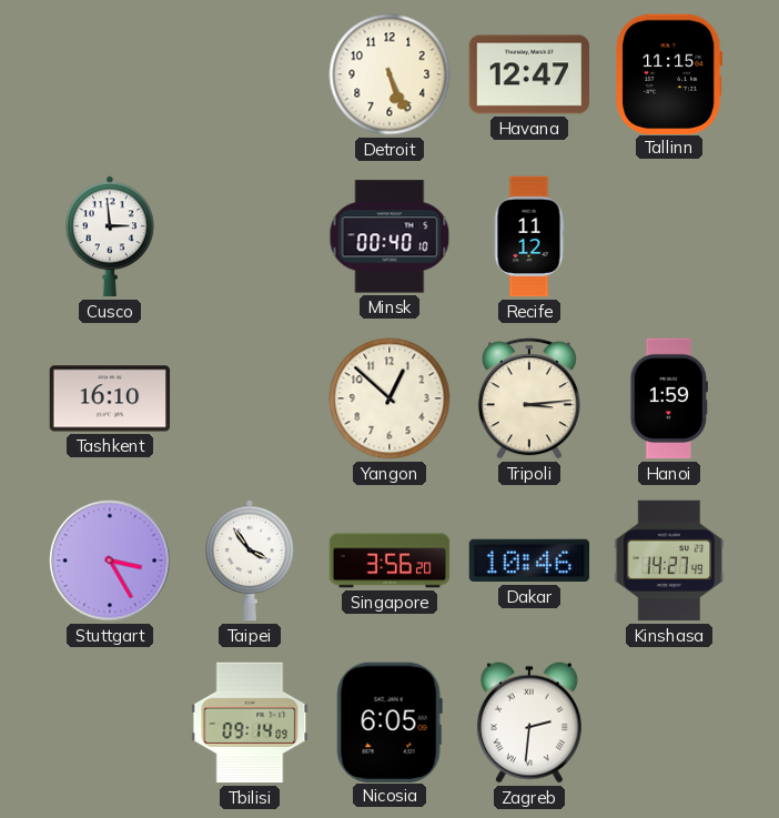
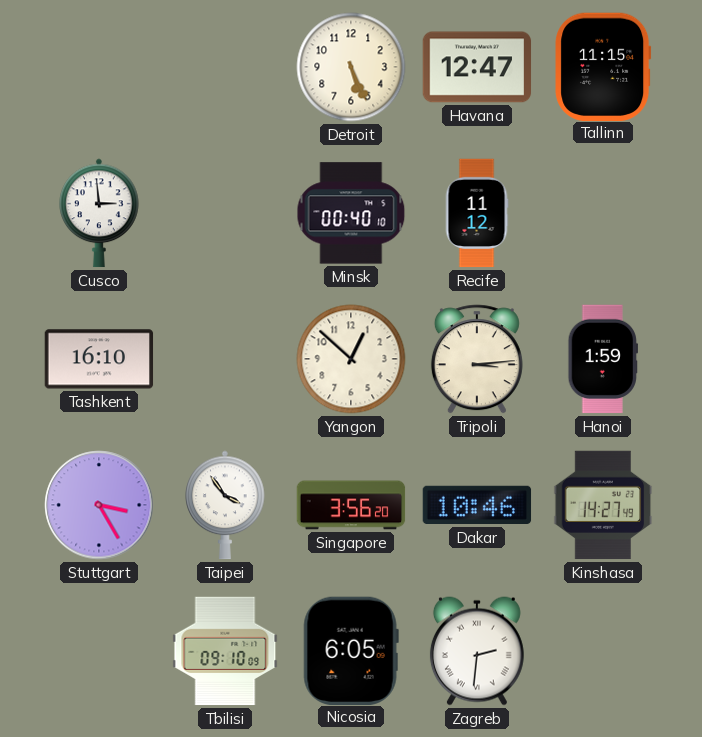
Tbilisi: 09:14 -> 09:10
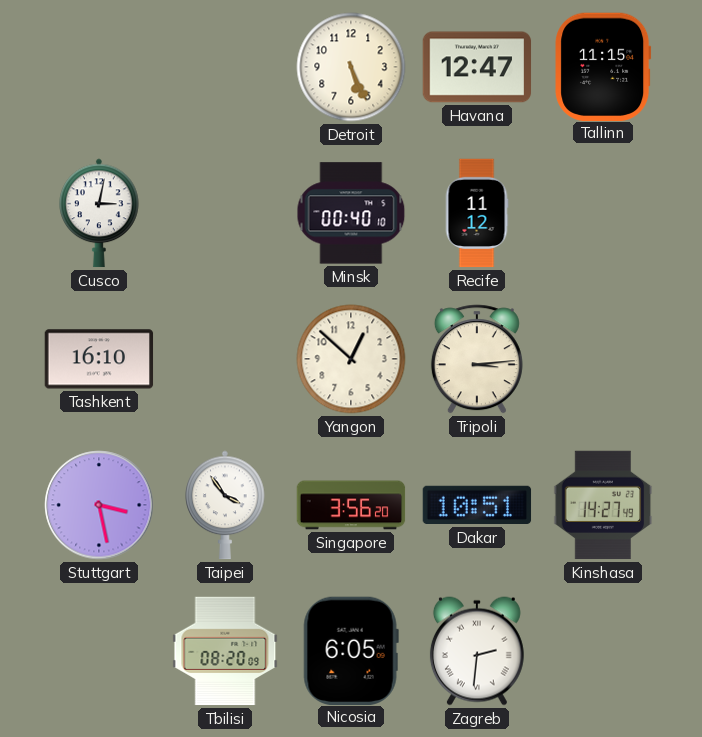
Cusco: 2:59 -> 3:02
Hanoi: 1:59 -> none
Stuttgart: 3:25 -> 3:28
Dakar: 10:46 -> 10:51
Tbilisi: 09:10 -> 08:20
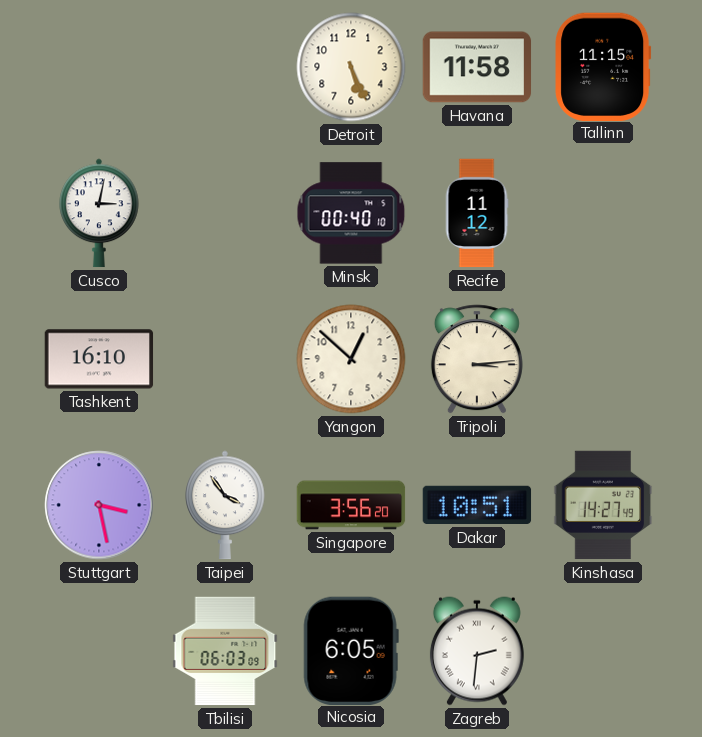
Havana: 12:47 -> 11:58
Tbilisi: 08:20 -> 06:03
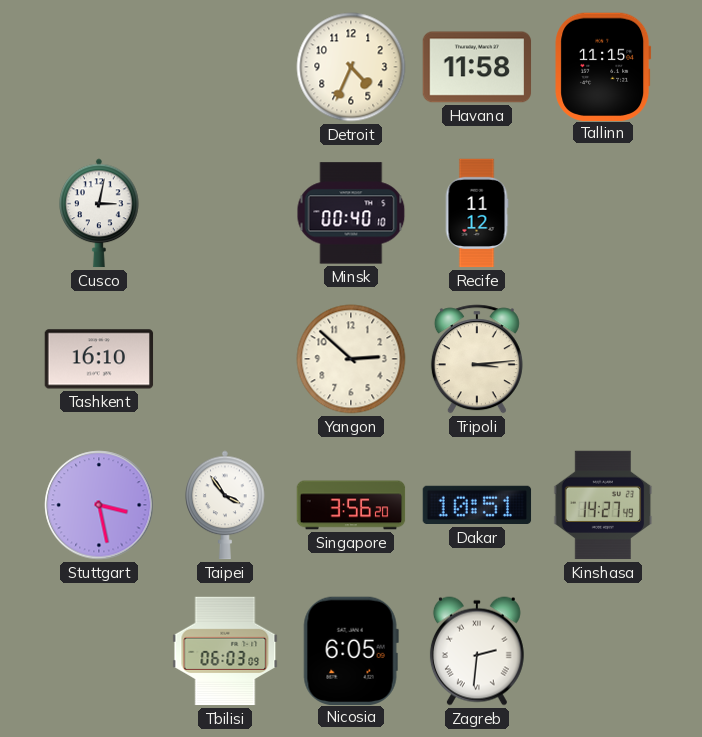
Detroit: 5:26 -> 4:34
Yangon: 12:52 -> 2:52
